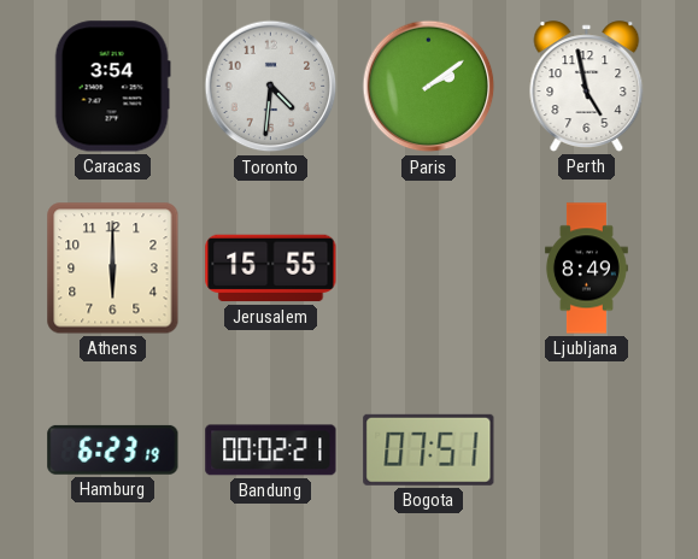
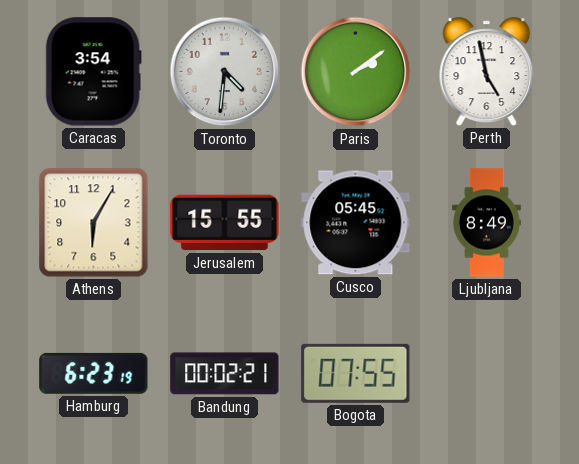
Athens: 6:00 -> 6:05
Cusco: none -> 05:45
Bogota: 07:51 -> 07:55
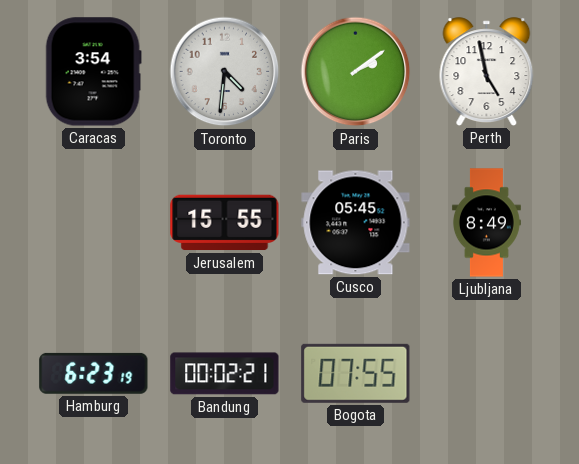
Athens: 6:05 -> none
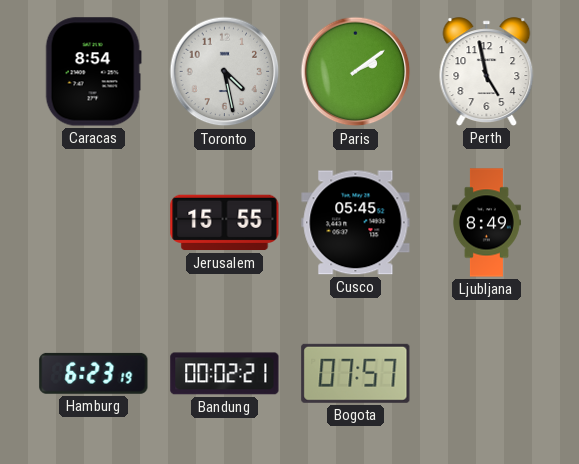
Caracas: 3:54 -> 8:54
Toronto: 4:31 -> 4:28
Bogota: 07:55 -> 07:57
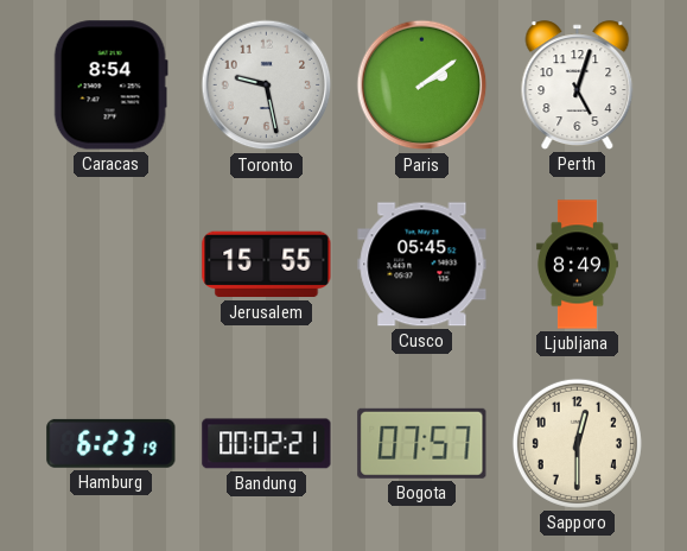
Toronto: 4:28 -> 9:28
Perth: 4:58 -> 5:03
Sapporo: none -> 12:30
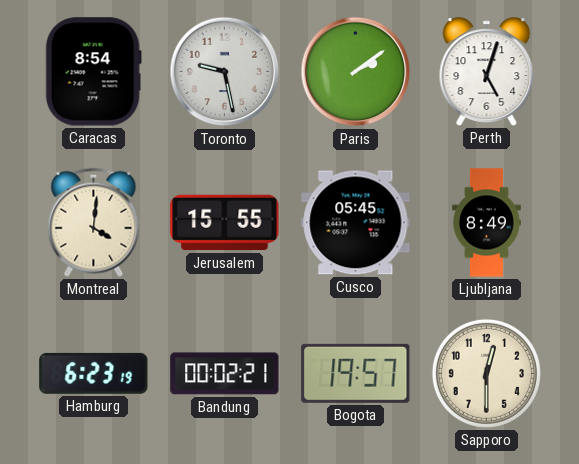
Montreal: none -> 4:01
Bogota: 07:57 -> 19:57
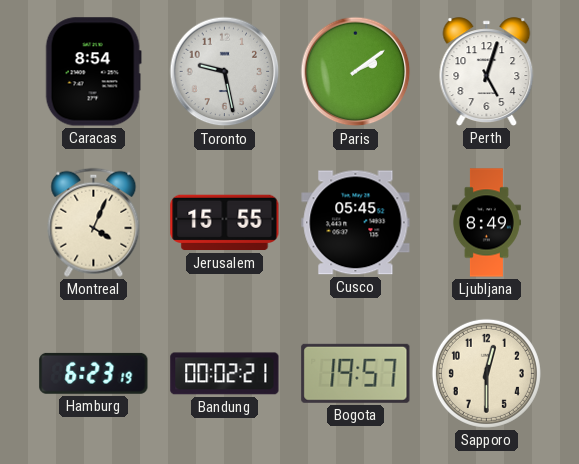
Montreal: 4:01 -> 4:04
